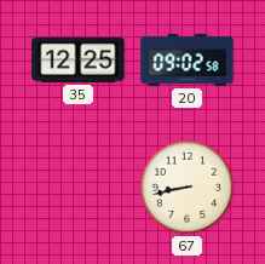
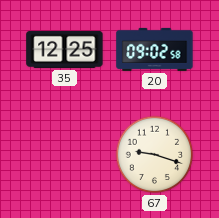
67: 8:43 -> 9:18
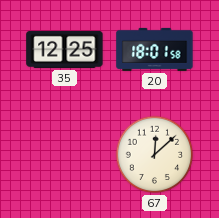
20: 09:02 -> 18:01
67: 9:18 -> 12:08
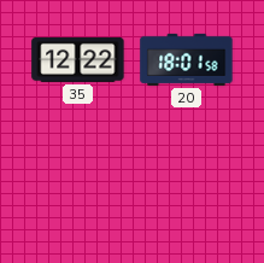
35: 12:25 -> 12:22
67: 12:08 -> none
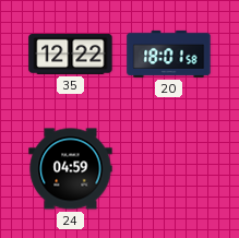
24: none -> 04:59
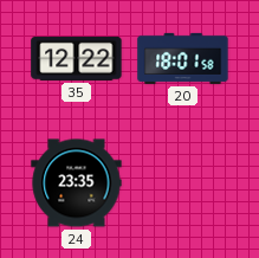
24: 04:59 -> 23:35
